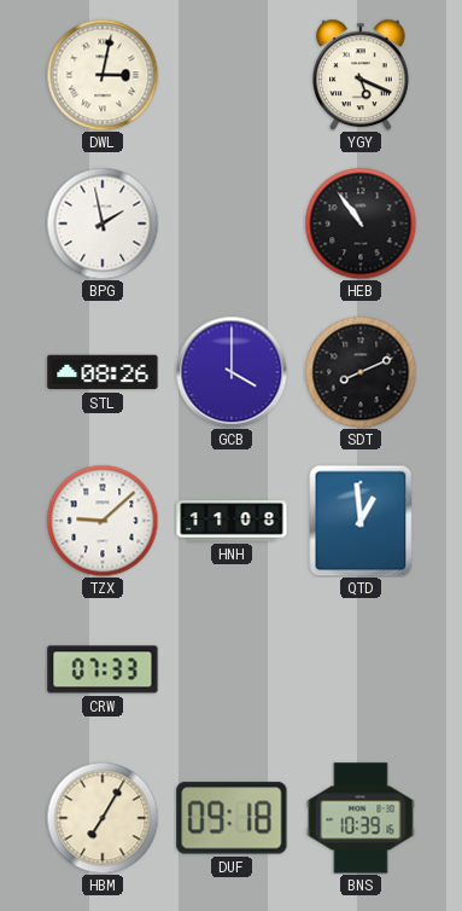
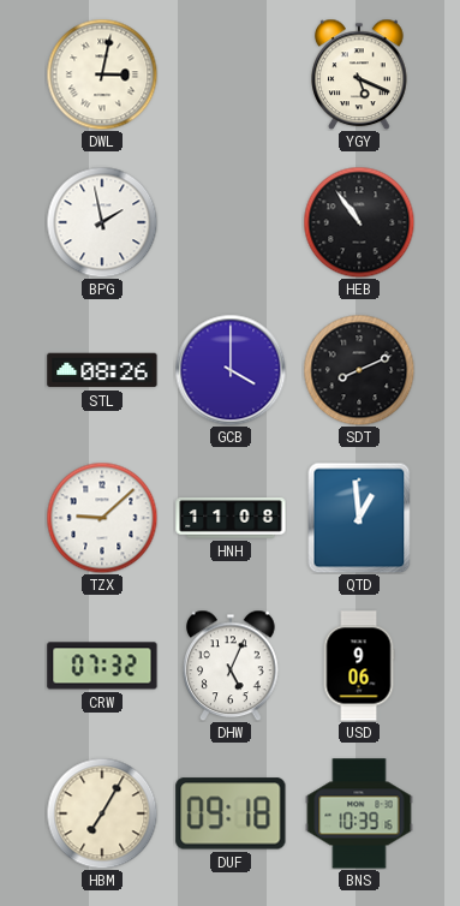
CRW: 07:33 -> 07:32
DHW: none -> 5:04
USD: none -> 9:06
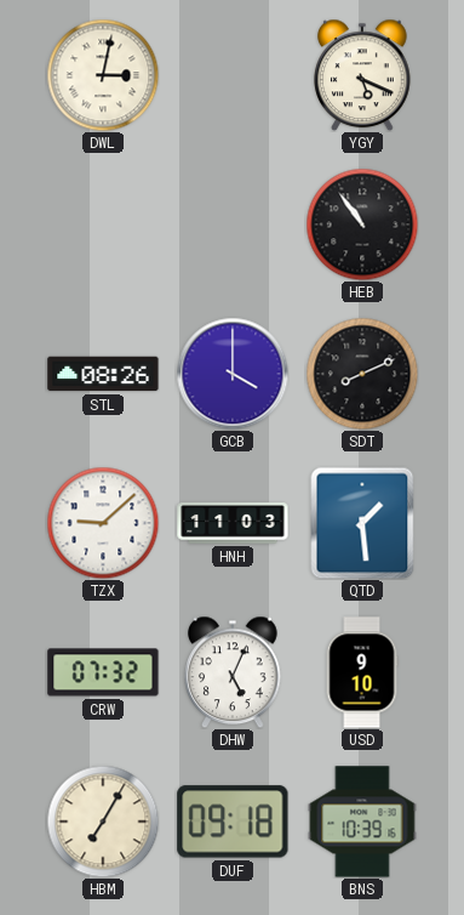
BPG: 1:58 -> none
HNH: 11:08 -> 11:03
QTD: 12:59 -> 1:29
USD: 9:06 -> 9:10
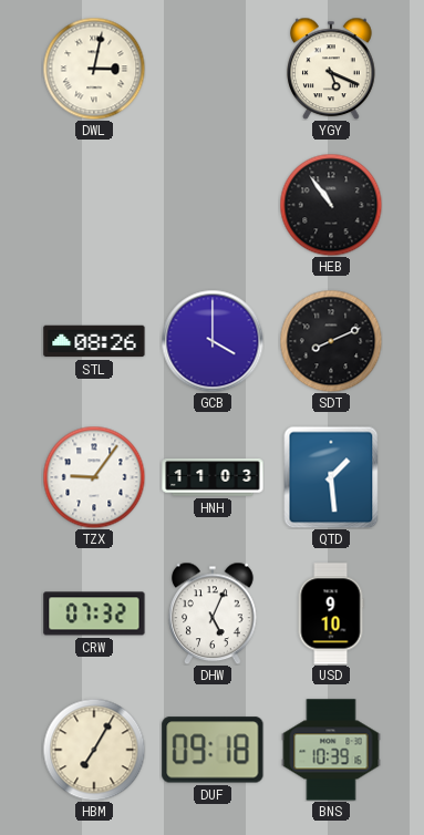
TZX: 9:08 -> 9:06
